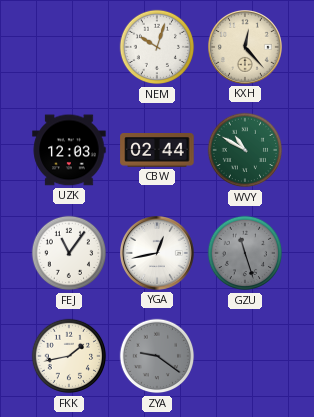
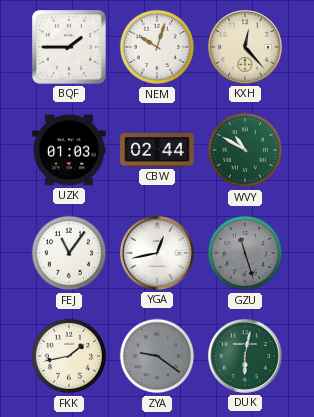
BQF: none -> 1:45
UZK: 12:03 -> 01:03
DUK: none -> 6:02
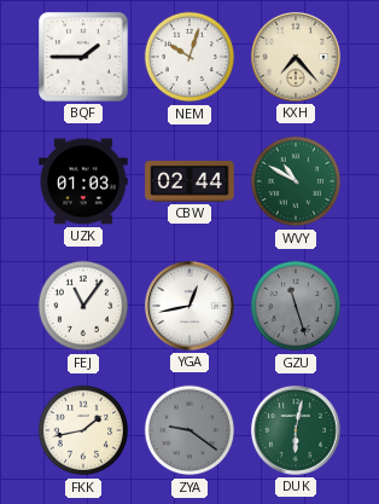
KXH: 12:23 -> 7:23
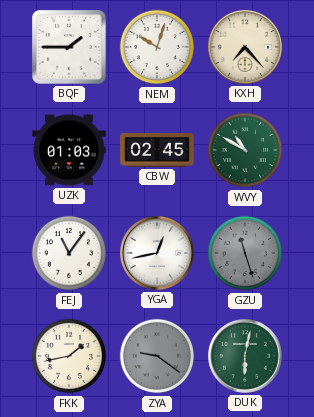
CBW: 02:44 -> 02:45
